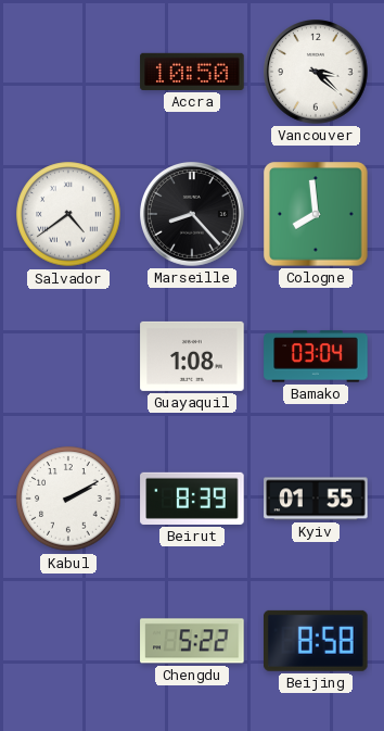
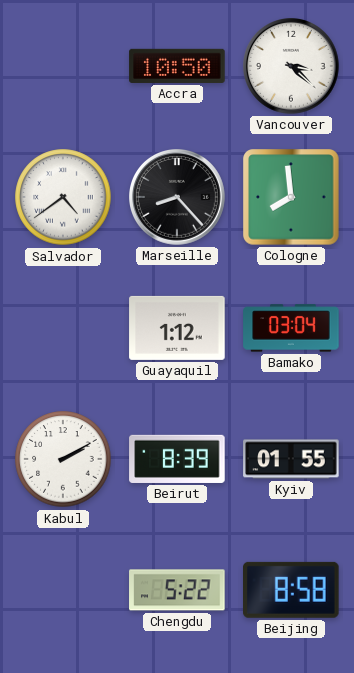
Guayaquil: 1:08 -> 1:12
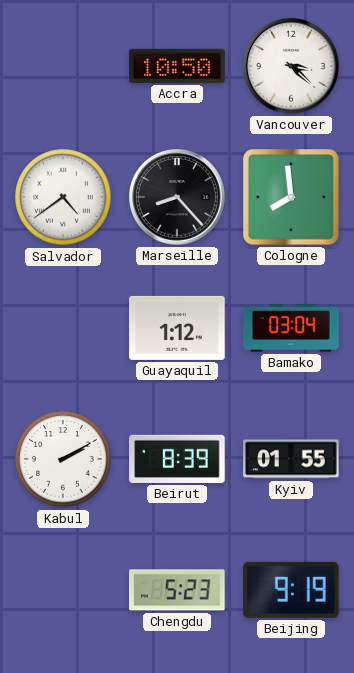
Chengdu: 5:22 -> 5:23
Beijing: 8:58 -> 9:19
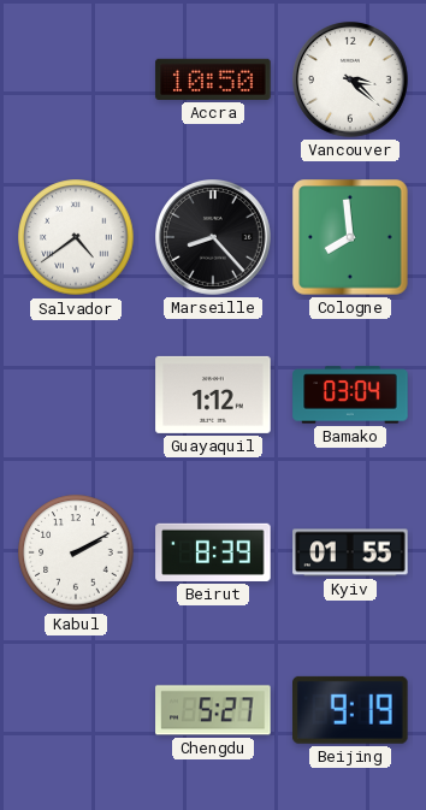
Chengdu: 5:23 -> 5:27
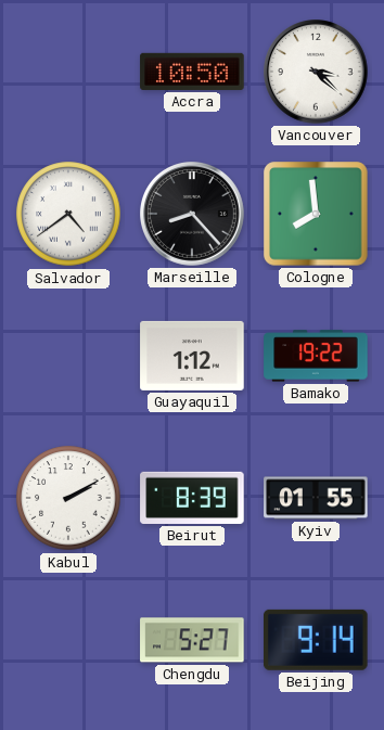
Bamako: 03:04 -> 19:22
Beijing: 9:19 -> 9:14
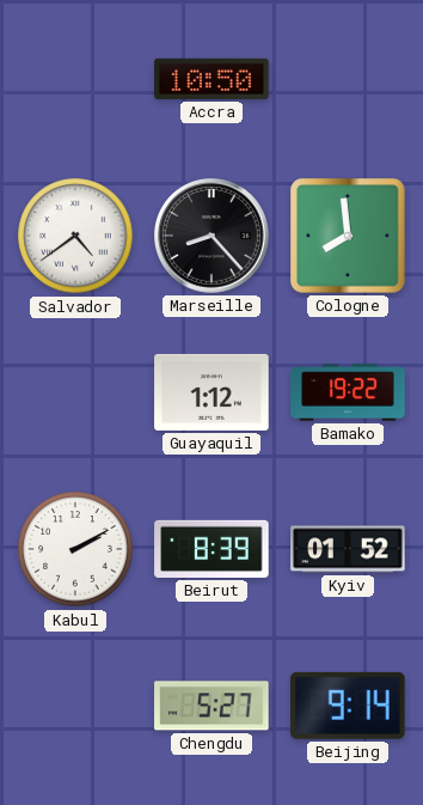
Vancouver: 3:22 -> none
Kyiv: 01:55 -> 01:52
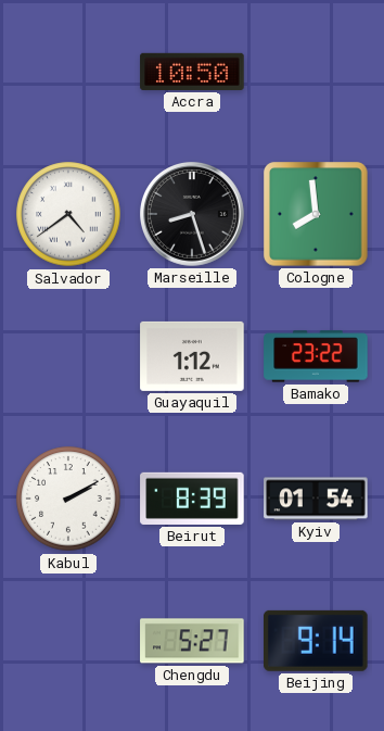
Marseille: 8:23 -> 8:27
Bamako: 19:22 -> 23:22
Kyiv: 01:52 -> 01:54
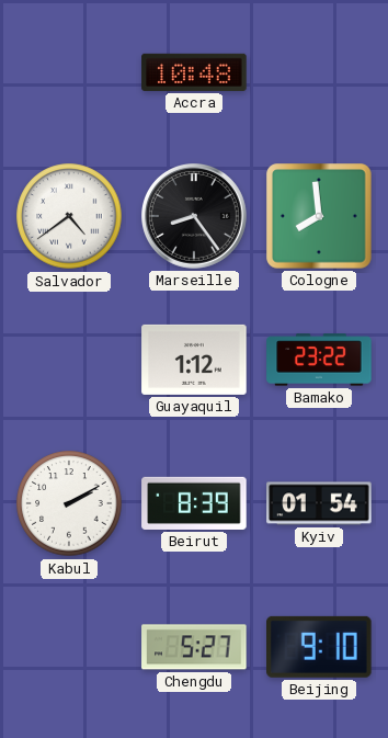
Accra: 10:50 -> 10:48
Marseille: 8:27 -> 8:24
Beijing: 9:14 -> 9:10
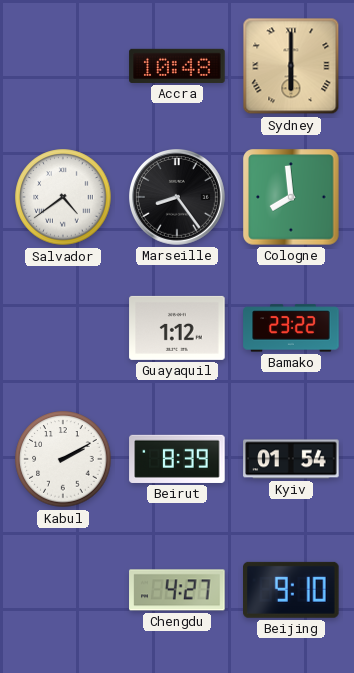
Sydney: none -> 6:00
Chengdu: 5:27 -> 4:27
